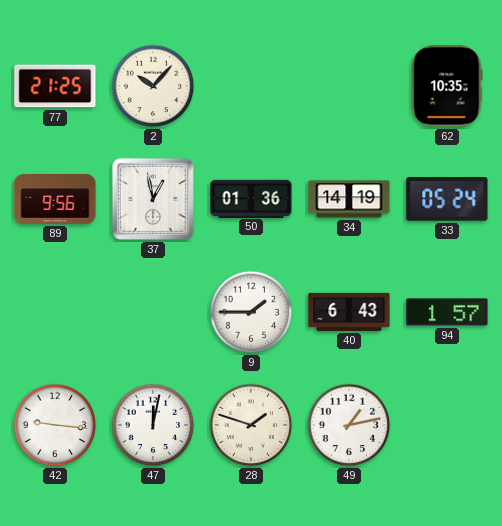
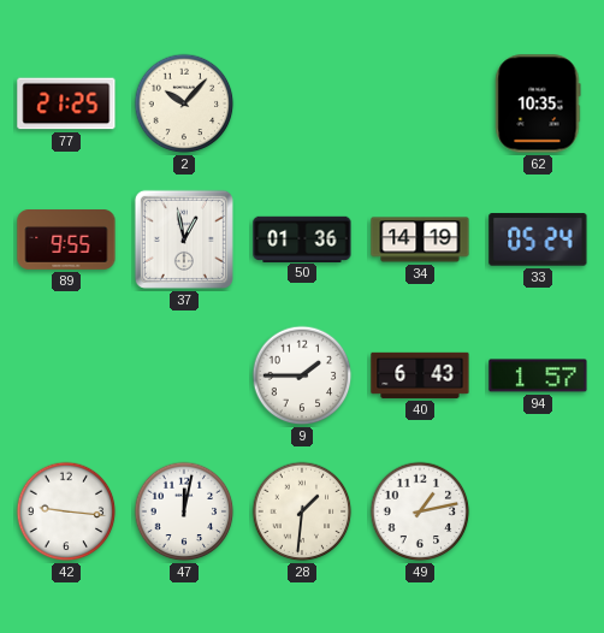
89: 9:56 -> 9:55
28: 1:48 -> 1:31
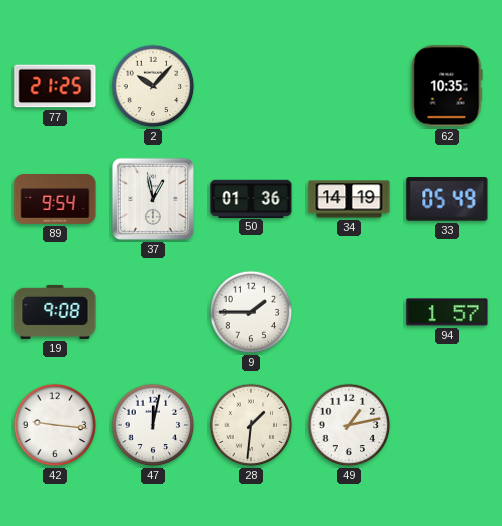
89: 9:55 -> 9:54
33: 05:24 -> 05:49
19: none -> 9:08
40: 6:43 -> none
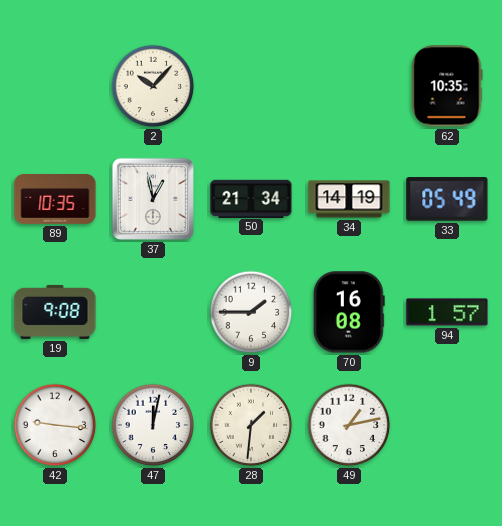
77: 21:25 -> none
89: 9:54 -> 10:35
50: 01:36 -> 21:34
70: none -> 16:08
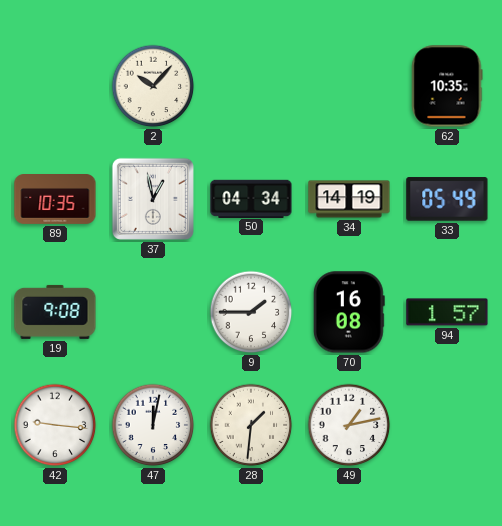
50: 21:34 -> 04:34
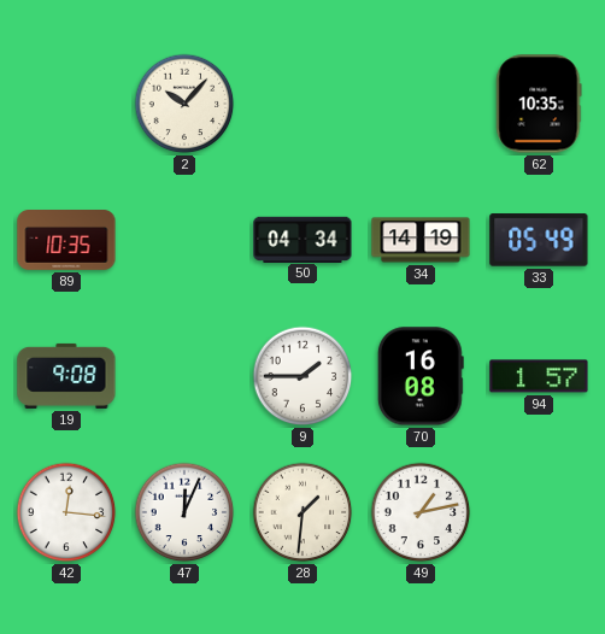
37: 12:58 -> none
42: 9:16 -> 12:16
47: 12:02 -> 12:04
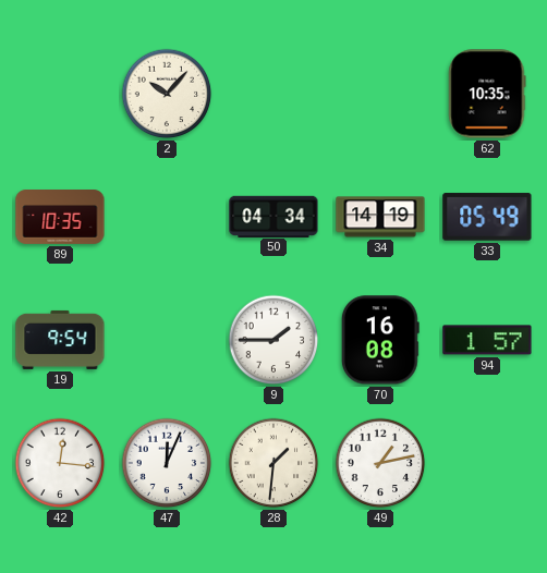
19: 9:08 -> 9:54
